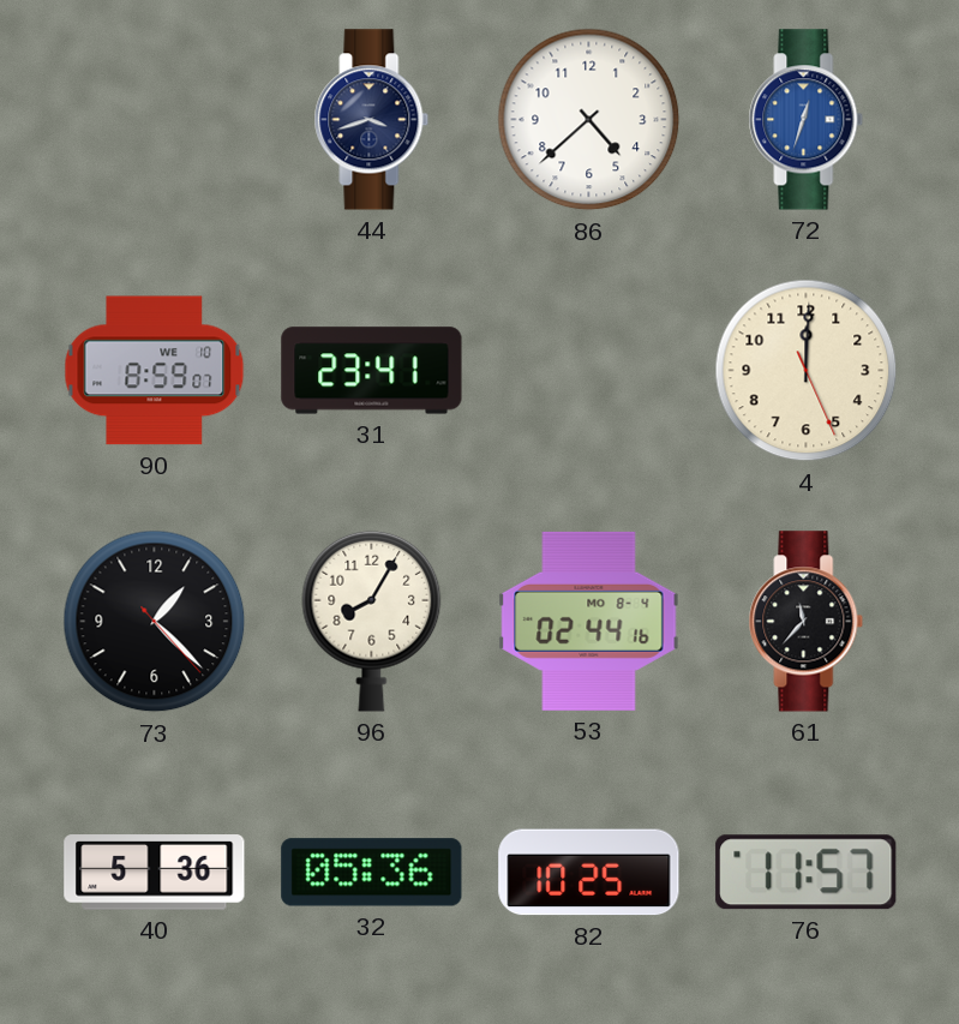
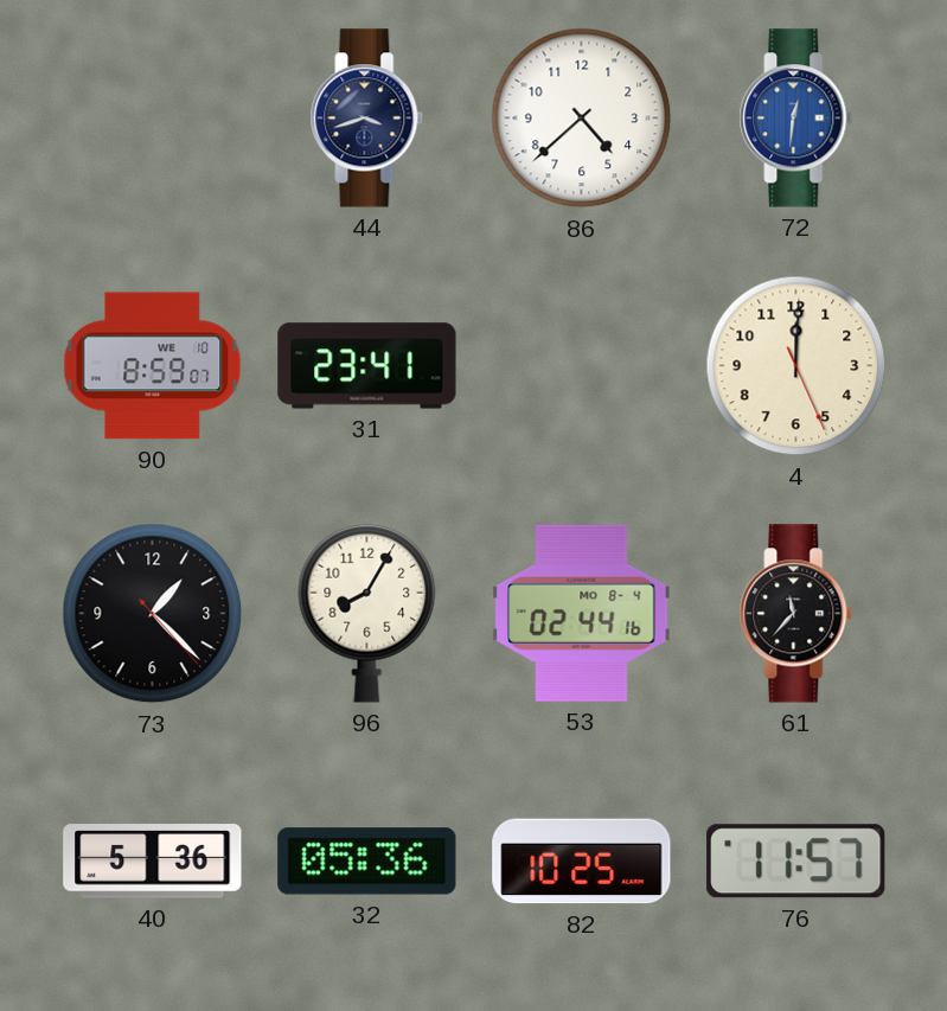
72: 12:33 -> 12:31
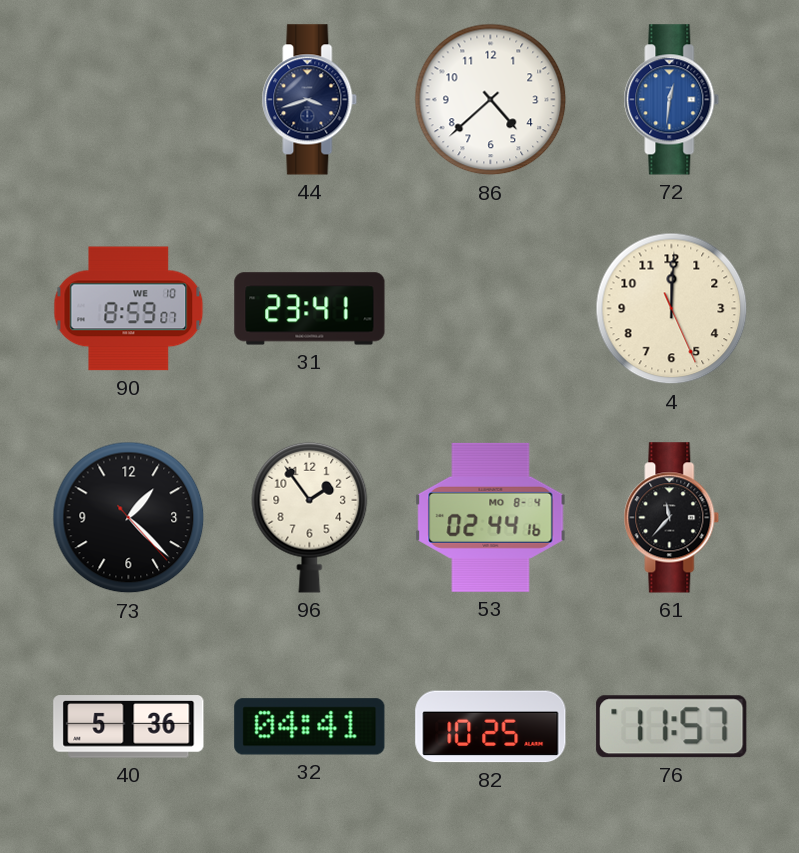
96: 8:05 -> 1:54
32: 05:36 -> 04:41
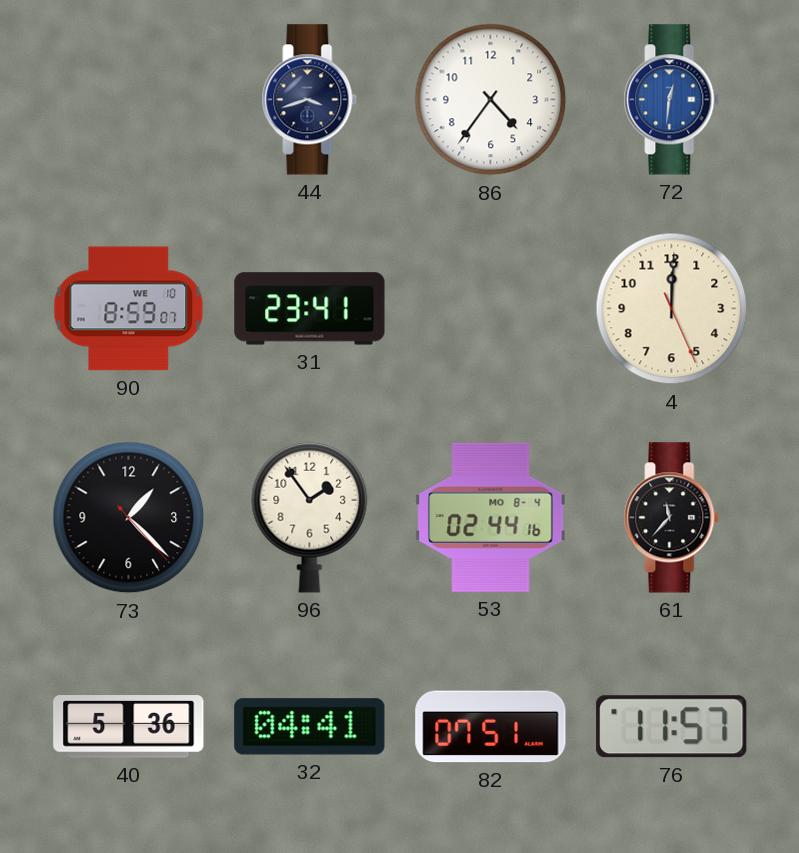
86: 4:38 -> 4:36
82: 10:25 -> 07:51
